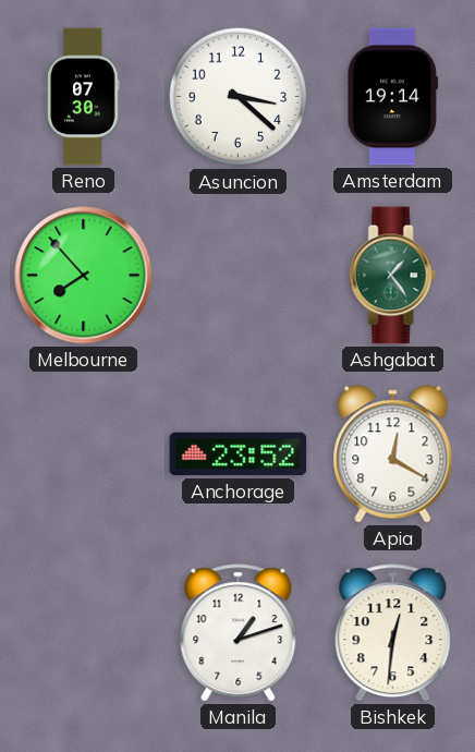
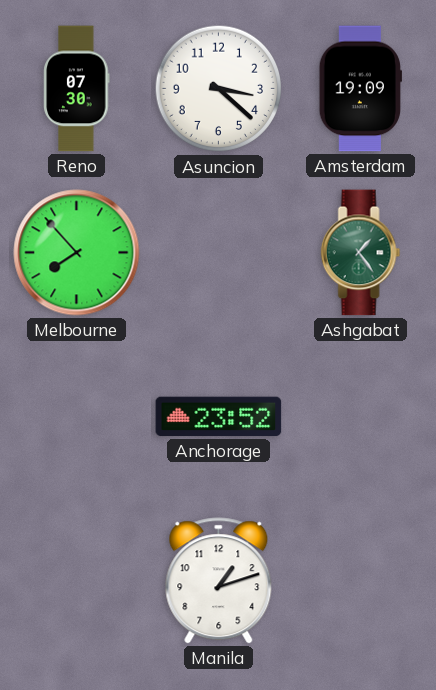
Amsterdam: 19:14 -> 19:09
Apia: 12:20 -> none
Bishkek: 12:31 -> none
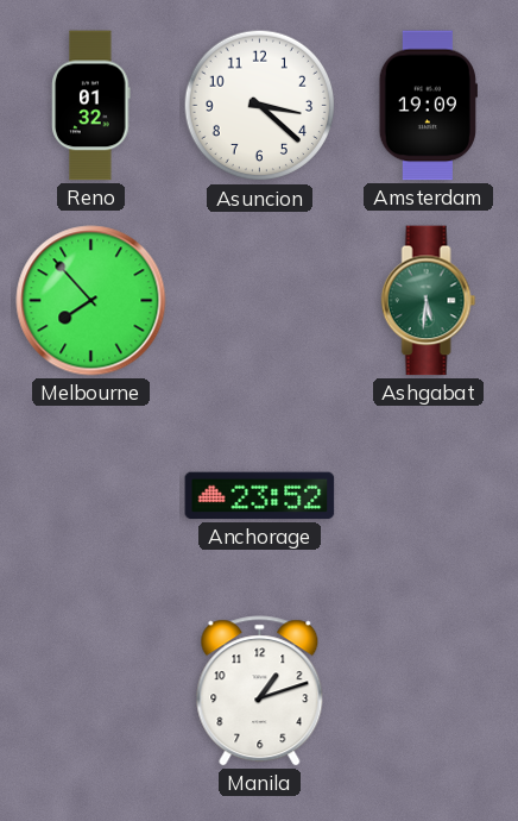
Reno: 07:30 -> 01:32
Ashgabat: 1:24 -> 5:31
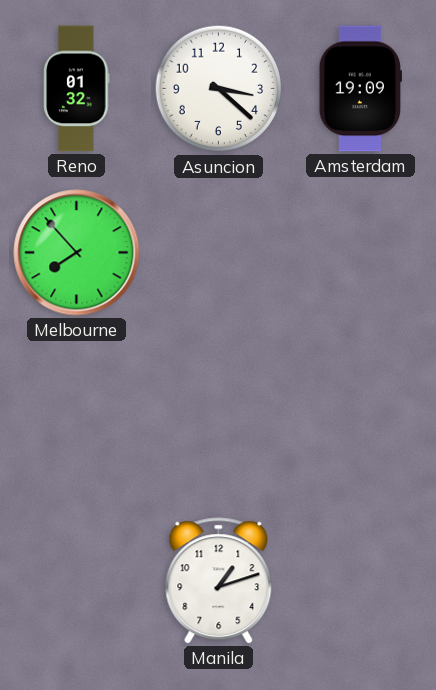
Ashgabat: 5:31 -> none
Anchorage: 23:52 -> none
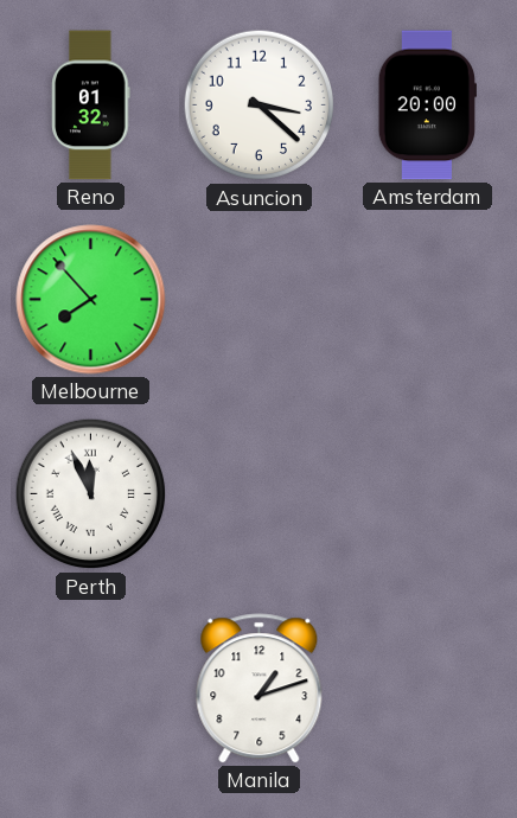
Amsterdam: 19:09 -> 20:00
Perth: none -> 11:56
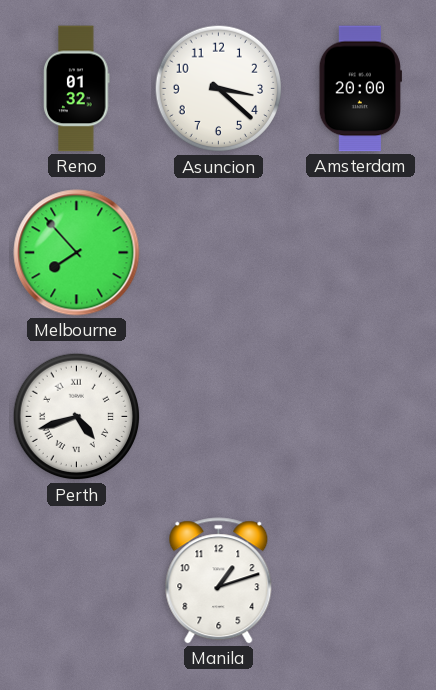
Perth: 11:56 -> 4:42
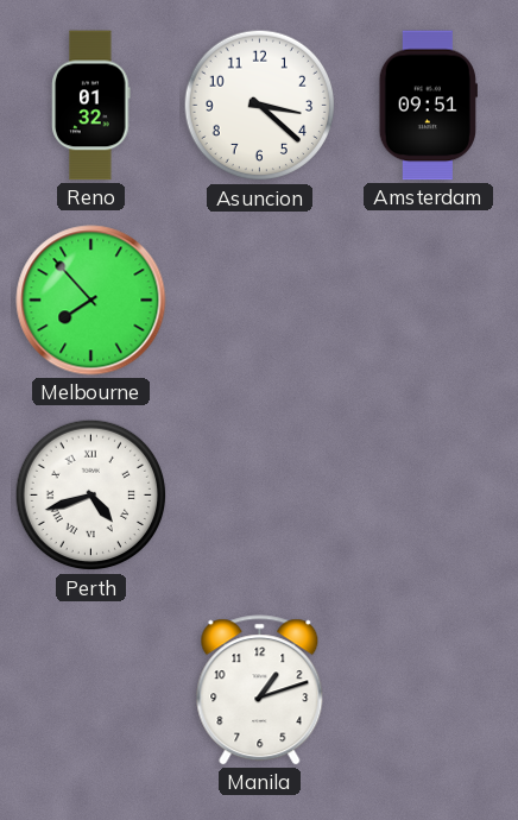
Amsterdam: 20:00 -> 09:51
